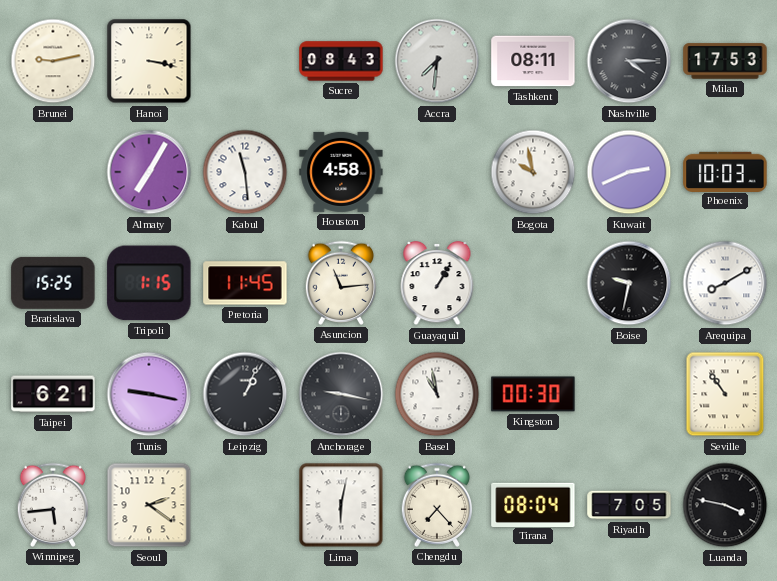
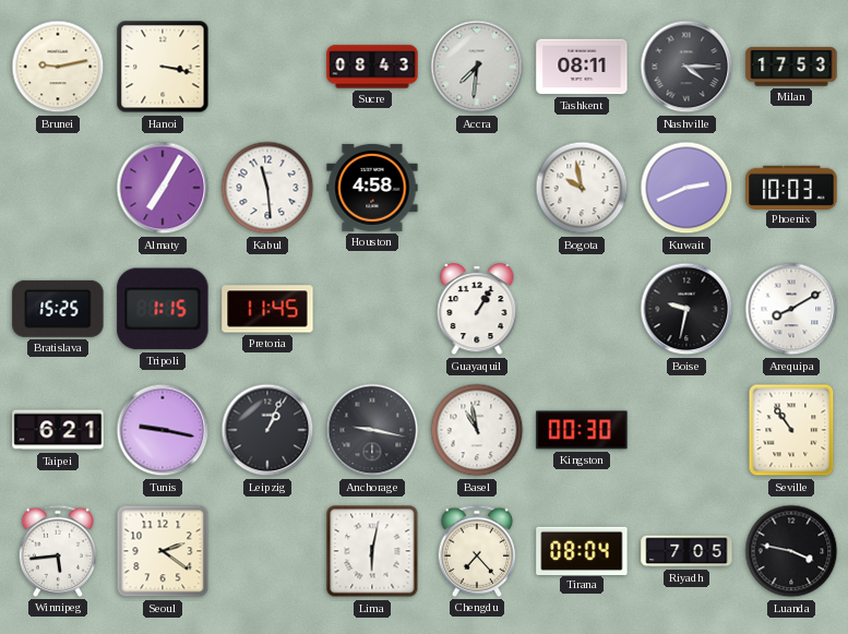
Asuncion: 11:14 -> none
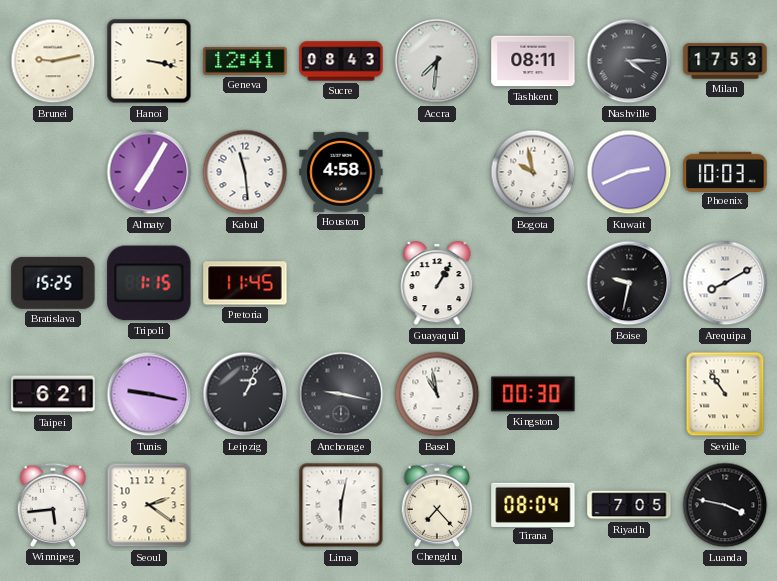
Geneva: none -> 12:41
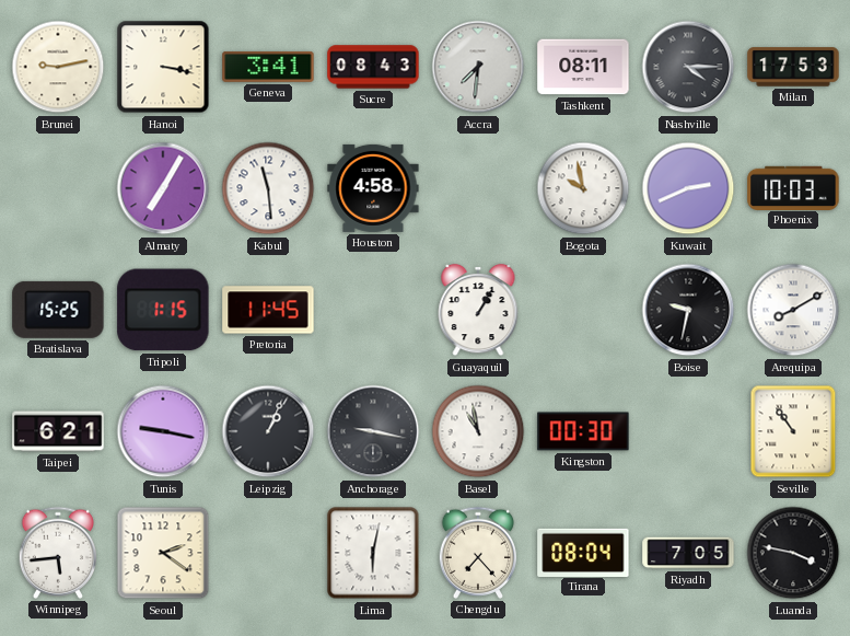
Geneva: 12:41 -> 3:41
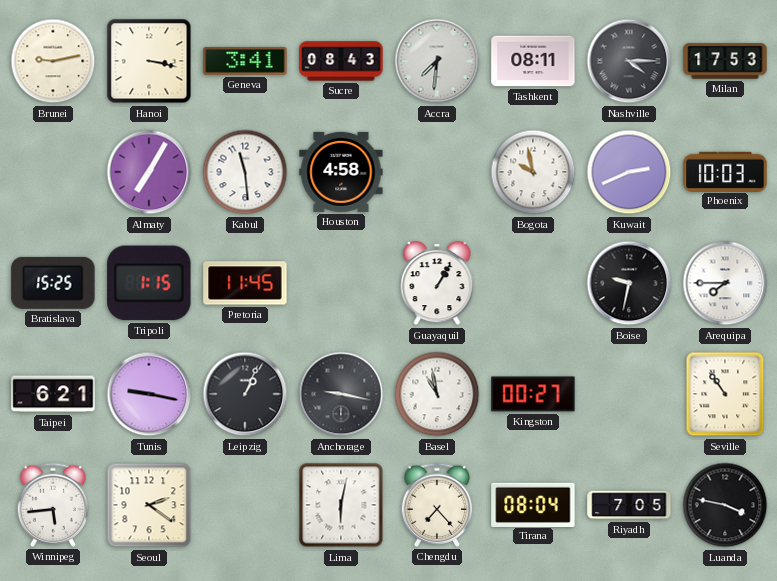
Arequipa: 8:10 -> 7:45
Kingston: 00:30 -> 00:27
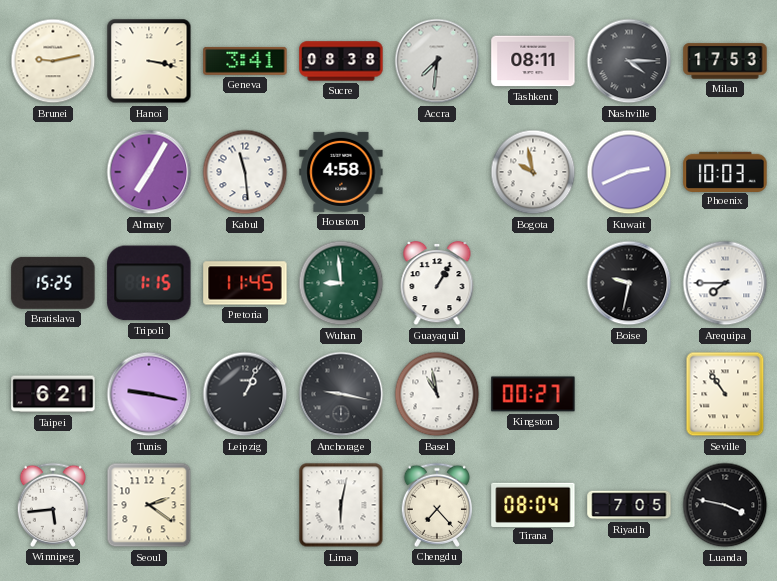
Sucre: 08:43 -> 08:38
Wuhan: none -> 8:59
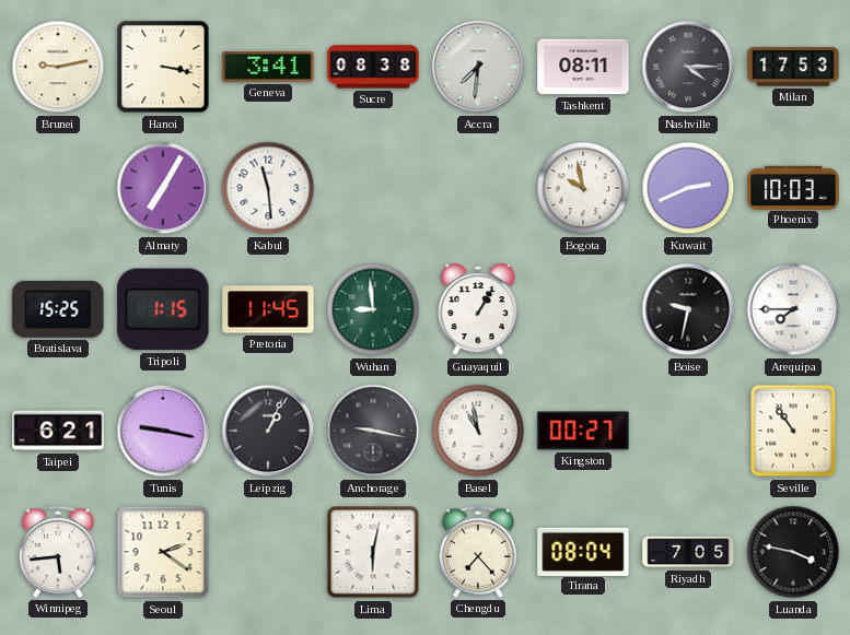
Houston: 4:58 -> none
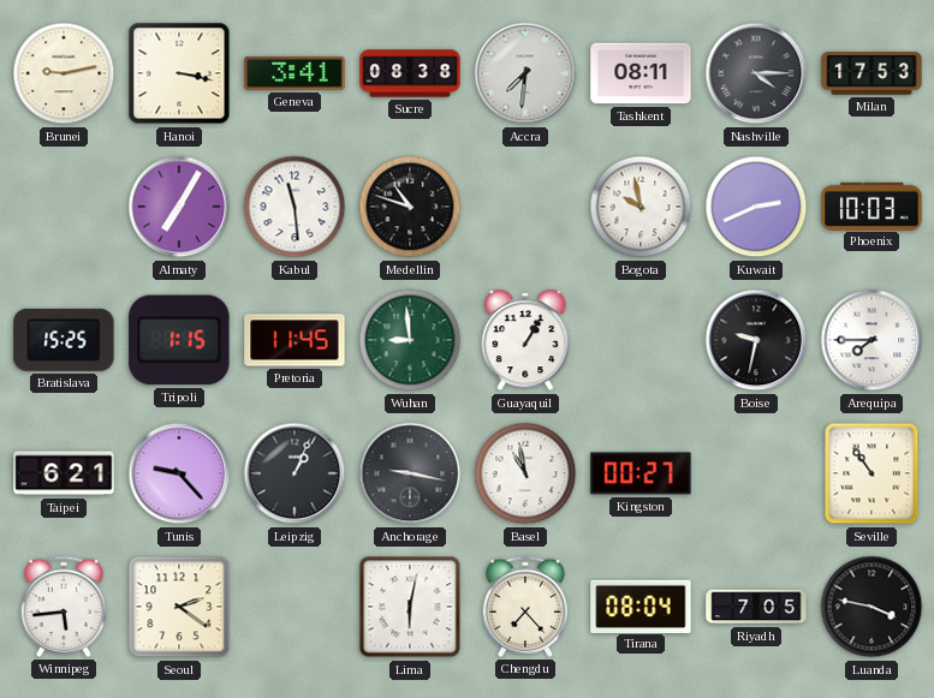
Medellin: none -> 10:48
Tunis: 9:17 -> 9:23
